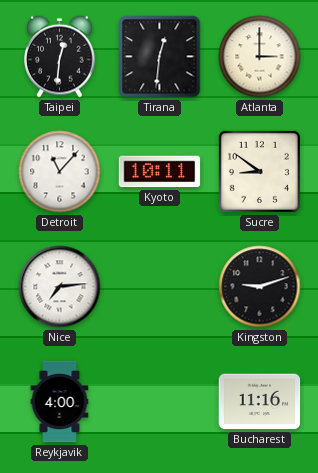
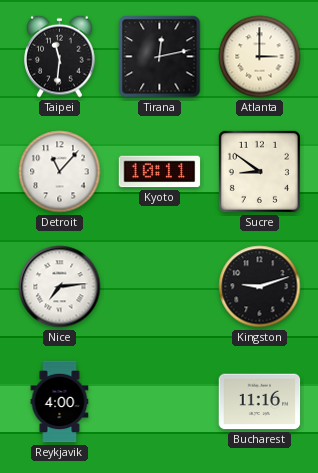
Taipei: 12:31 -> 11:31
Tirana: 12:31 -> 12:13
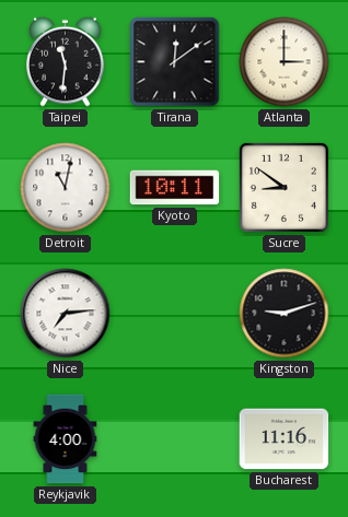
Tirana: 12:13 -> 12:09
Detroit: 11:07 -> 11:02
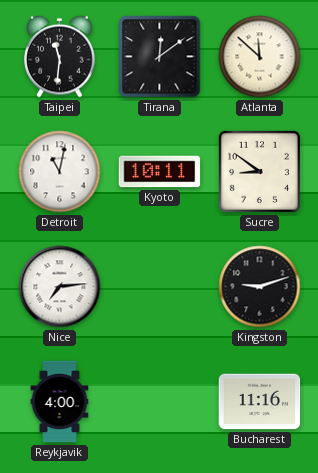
Atlanta: 3:00 -> 11:52
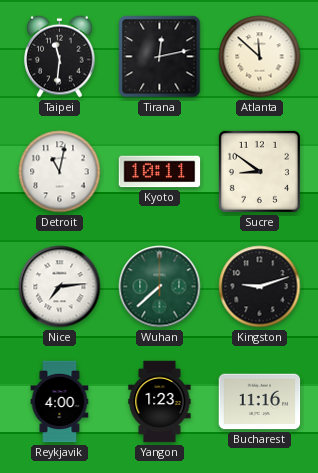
Tirana: 12:09 -> 12:13
Wuhan: none -> 7:38
Yangon: none -> 1:23
